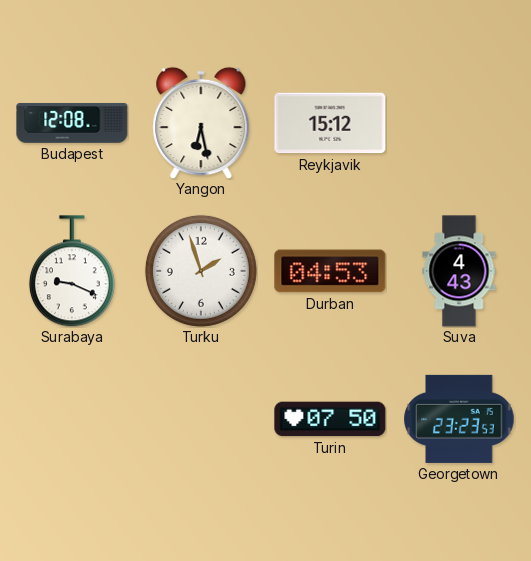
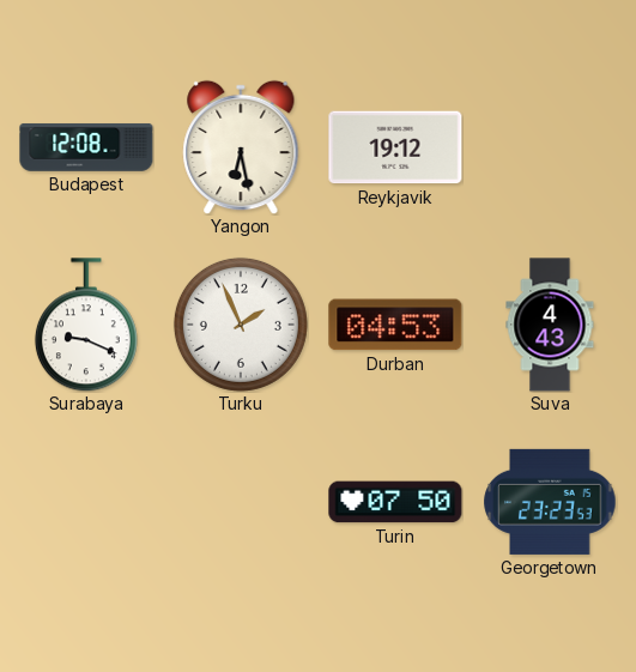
Reykjavik: 15:12 -> 19:12
Turku: 1:57 -> 1:56
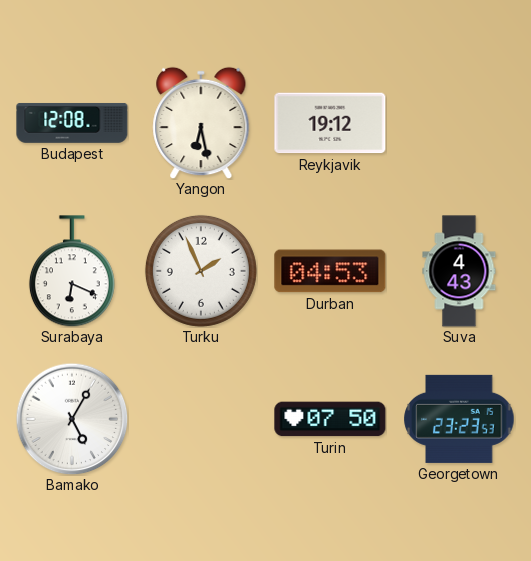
Surabaya: 9:19 -> 6:19
Bamako: none -> 5:05
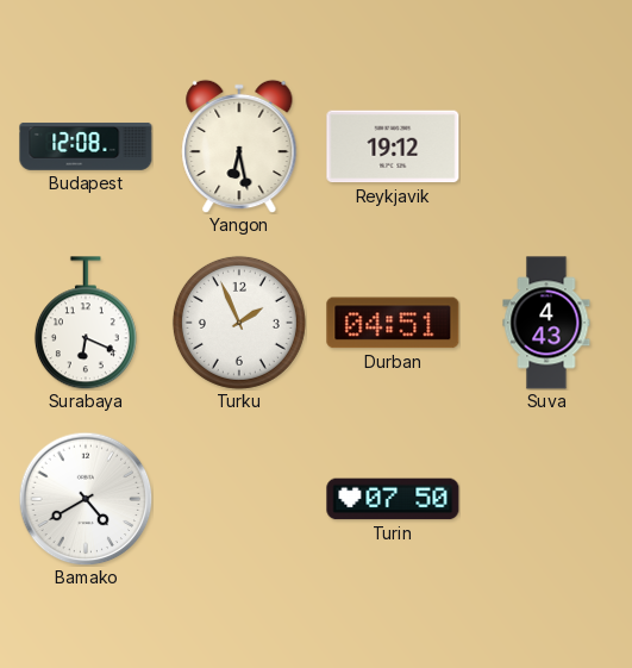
Durban: 04:53 -> 04:51
Bamako: 5:05 -> 4:40
Georgetown: 23:23 -> none
